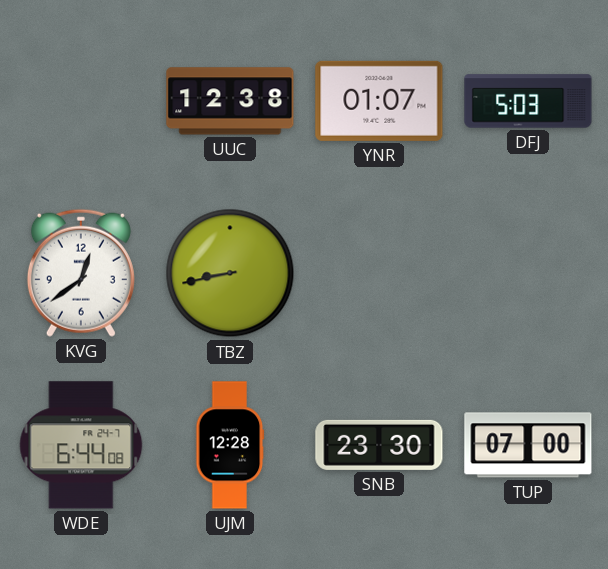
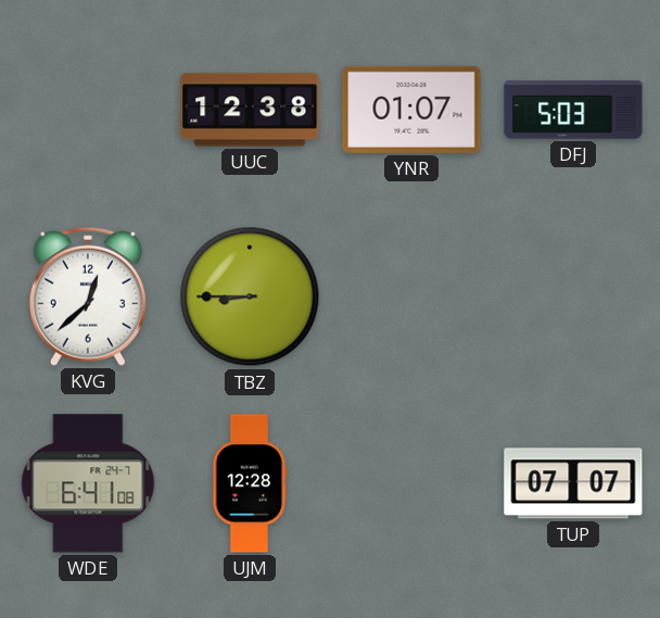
KVG: 12:39 -> 12:38
TBZ: 8:43 -> 8:45
WDE: 6:44 -> 6:41
SNB: 23:30 -> none
TUP: 07:00 -> 07:07
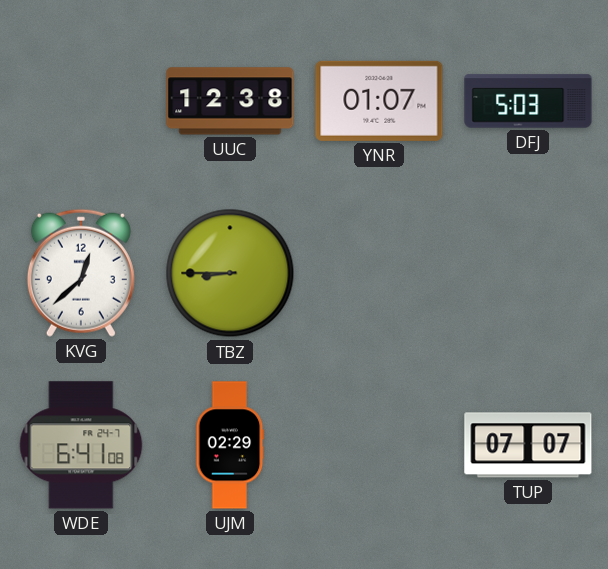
UJM: 12:28 -> 02:29
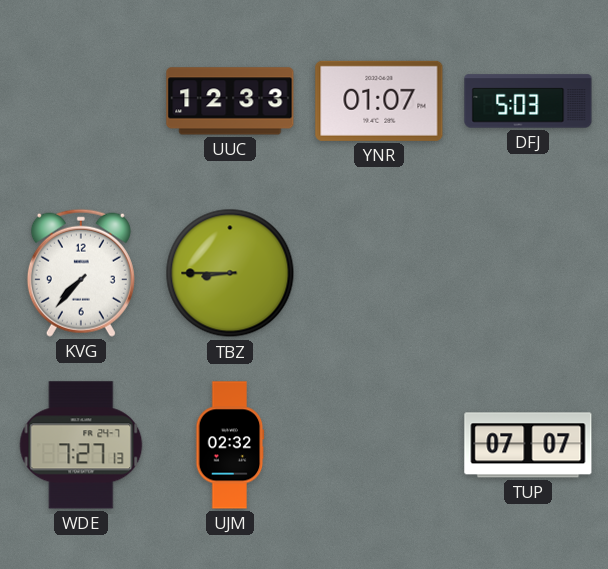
UUC: 12:38 -> 12:33
KVG: 12:38 -> 7:37
WDE: 6:41 -> 7:27
UJM: 02:29 -> 02:32
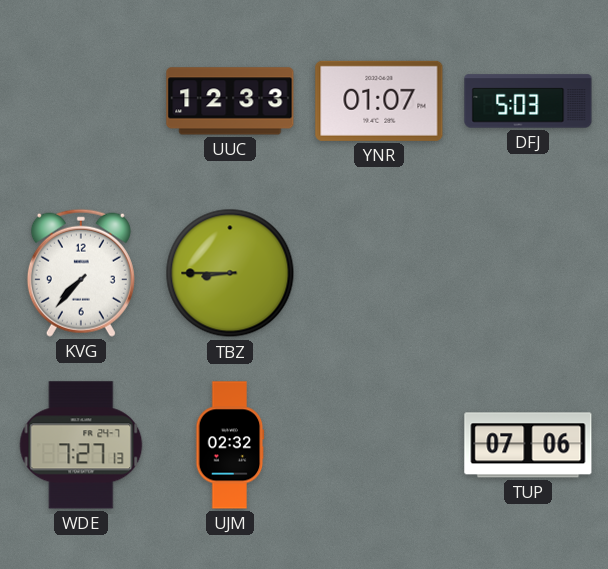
TUP: 07:07 -> 07:06
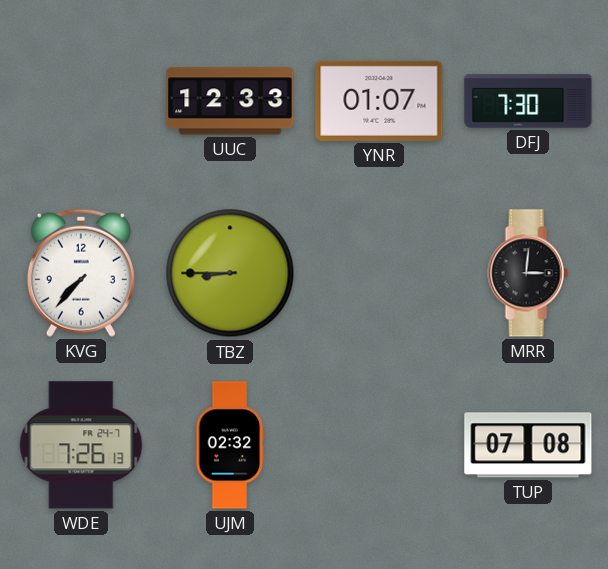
DFJ: 5:03 -> 7:30
MRR: none -> 3:01
WDE: 7:27 -> 7:26
TUP: 07:06 -> 07:08
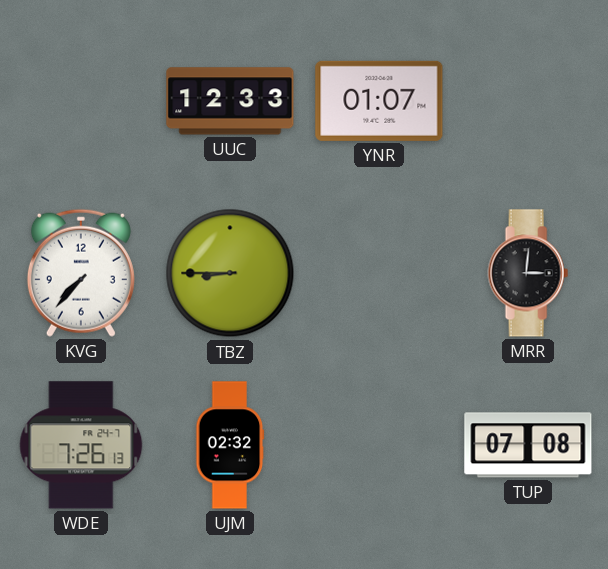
DFJ: 7:30 -> none
